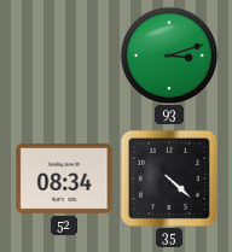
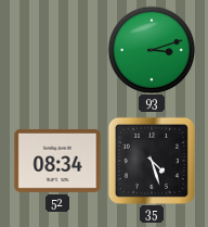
35: 4:22 -> 4:27
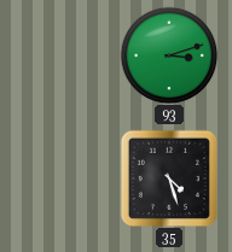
52: 08:34 -> none
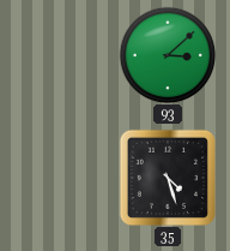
93: 3:12 -> 3:08
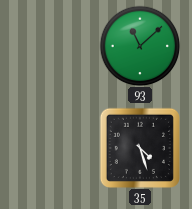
93: 3:08 -> 11:08
